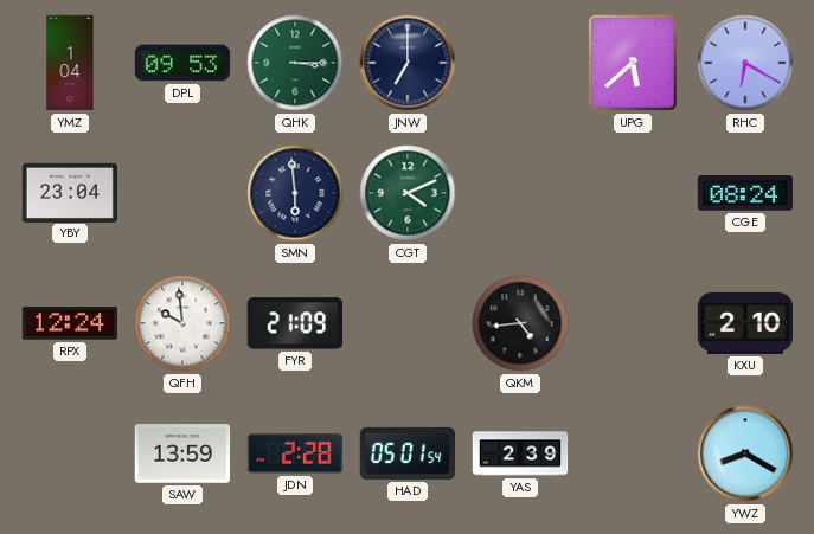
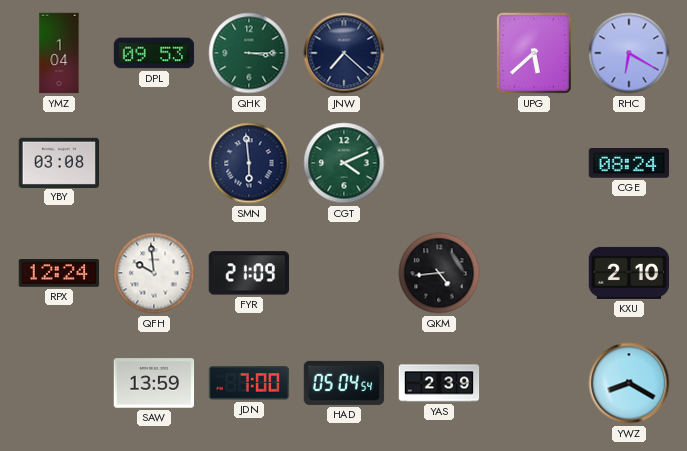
JNW: 7:00 -> 7:22
YBY: 23:04 -> 03:08
JDN: 2:28 -> 7:00
HAD: 05:01 -> 05:04
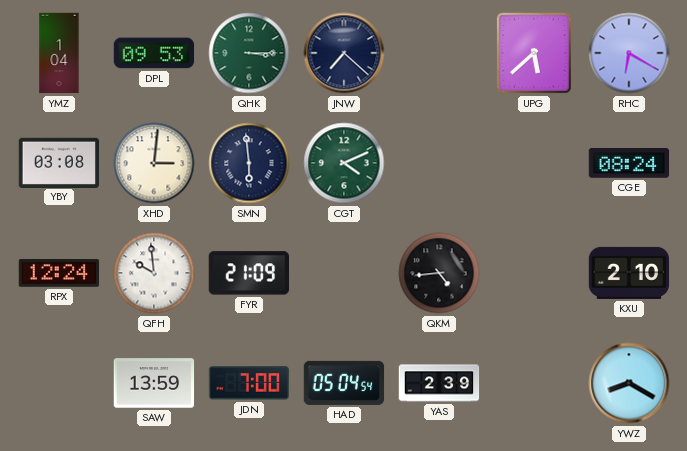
XHD: none -> 3:01
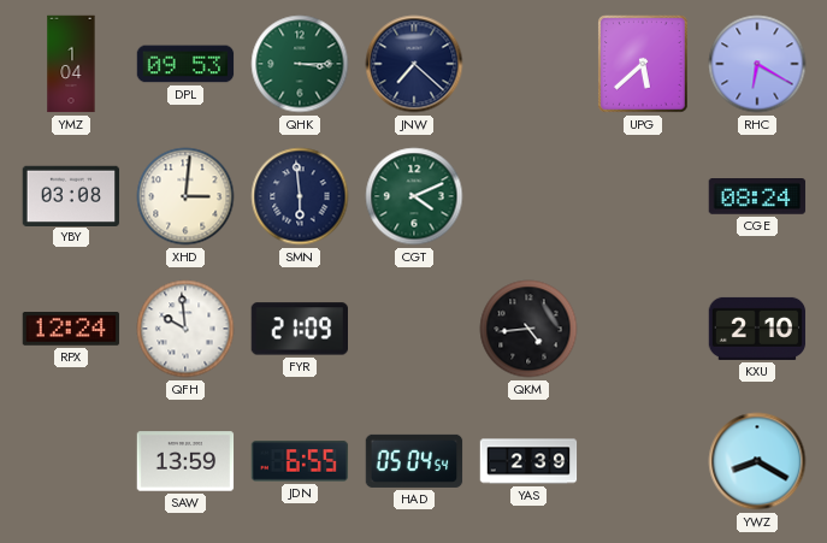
JDN: 7:00 -> 6:55
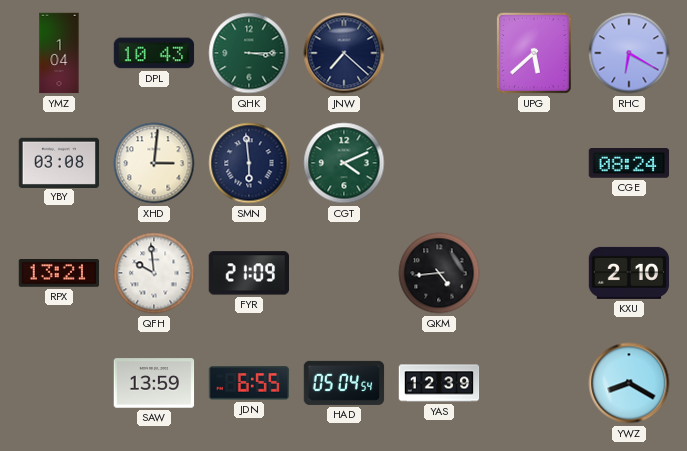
DPL: 09:53 -> 10:43
RPX: 12:24 -> 13:21
YAS: 2:39 -> 12:39
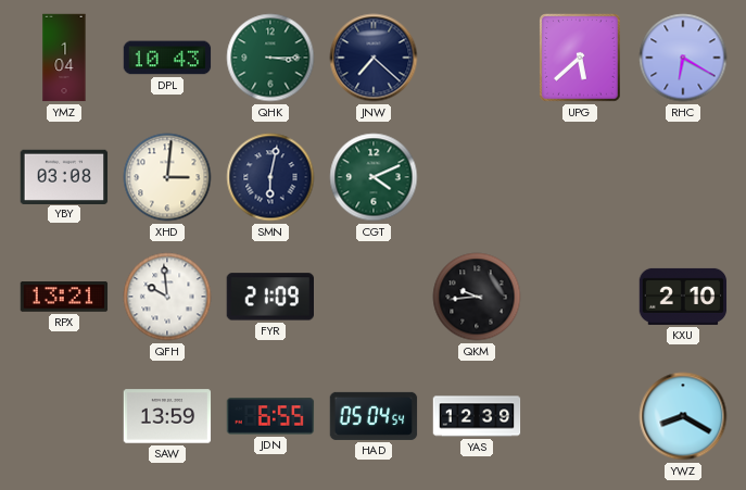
SMN: 5:59 -> 6:02
CGE: 08:24 -> none
QKM: 4:44 -> 9:44
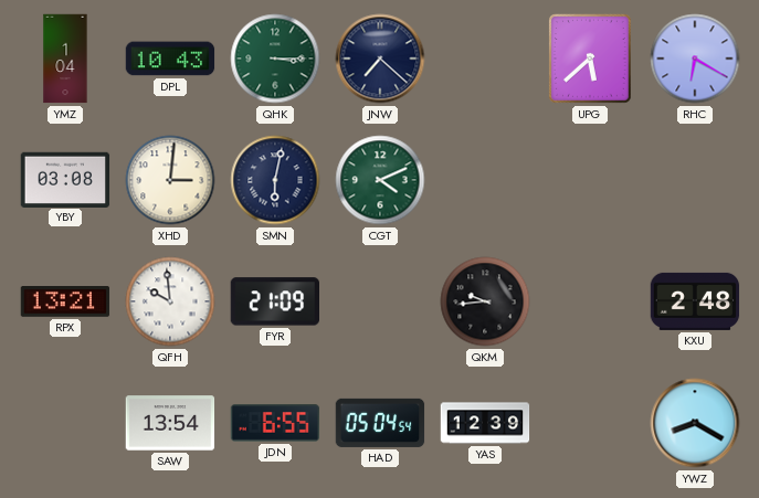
KXU: 2:10 -> 2:48
SAW: 13:59 -> 13:54
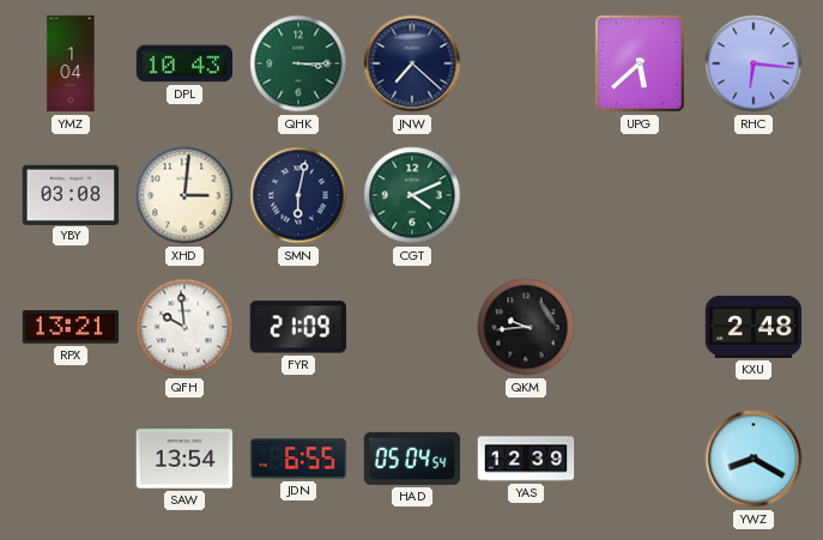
RHC: 6:20 -> 6:16
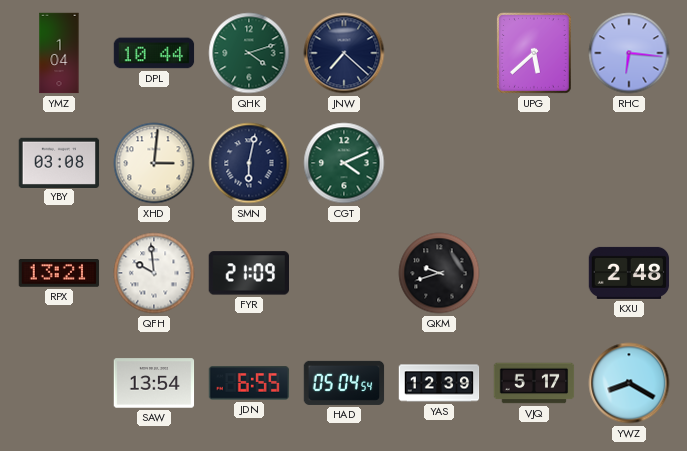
DPL: 10:43 -> 10:44
QHK: 3:15 -> 4:12
QKM: 9:44 -> 9:42
VJQ: none -> 5:17
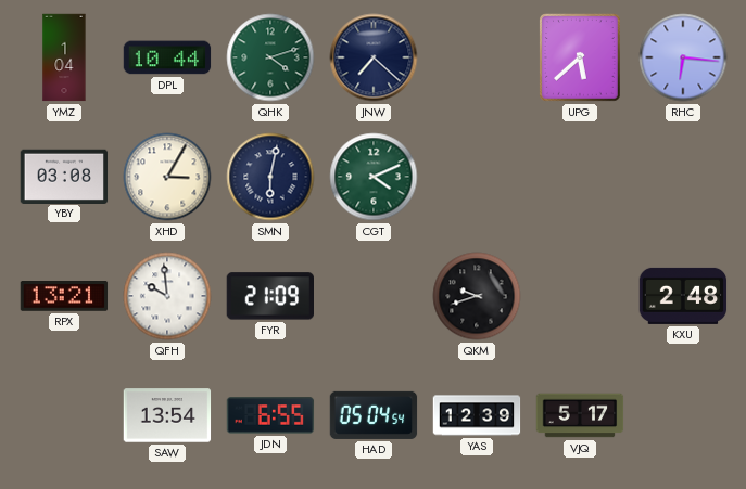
XHD: 3:01 -> 3:05
YWZ: 8:20 -> none
